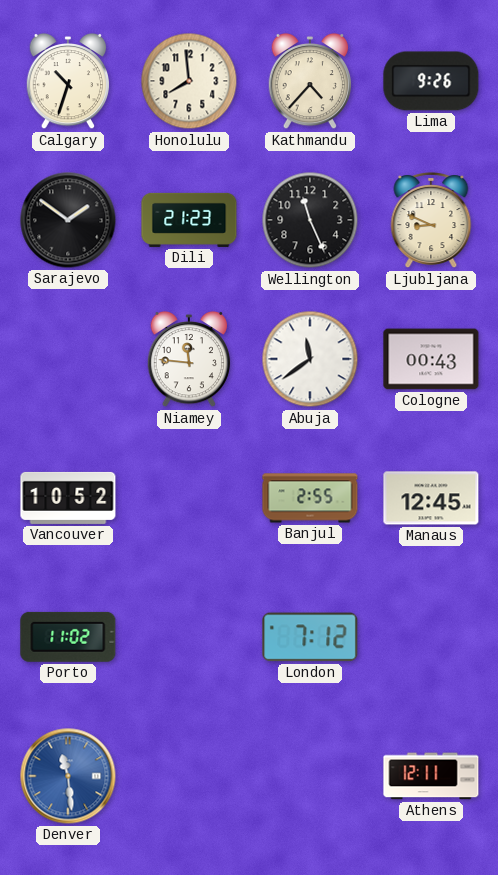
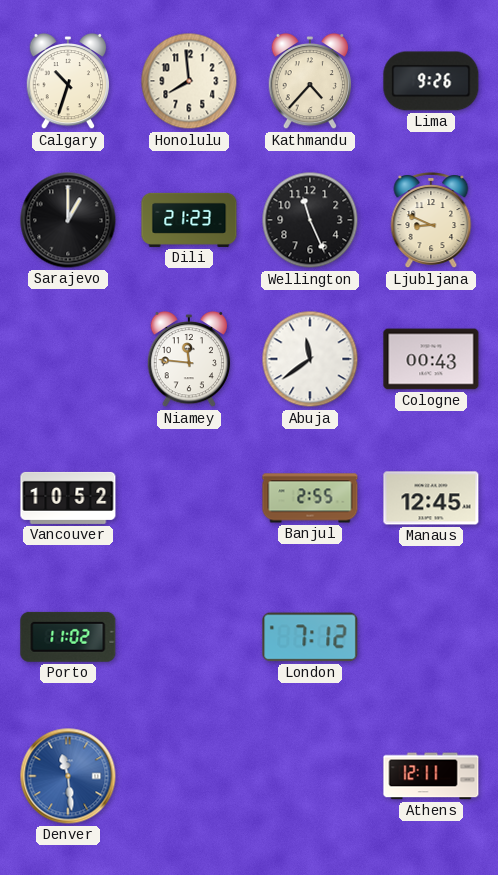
Sarajevo: 1:51 -> 1:00
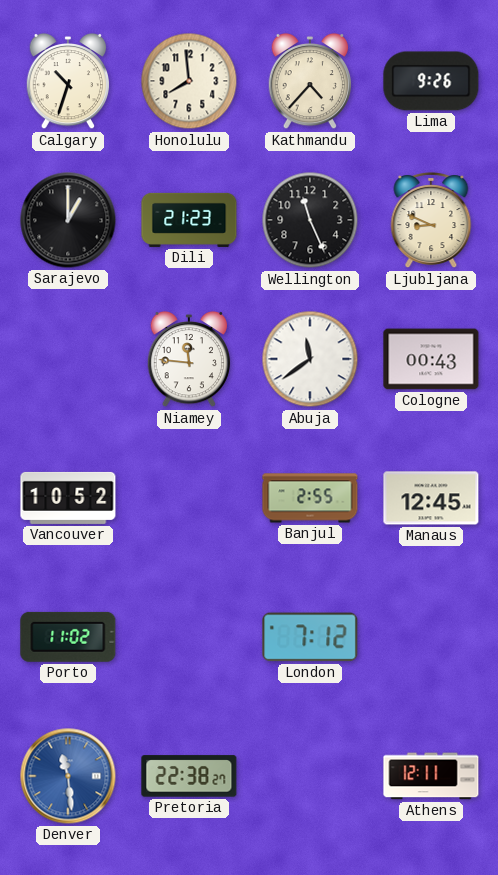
Pretoria: none -> 22:38
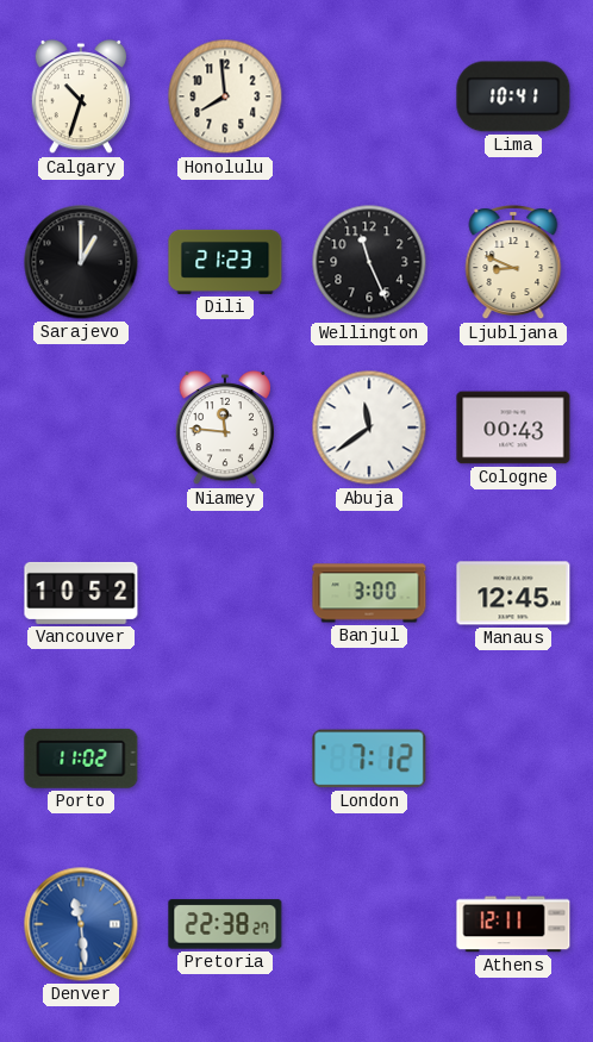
Kathmandu: 4:37 -> none
Lima: 9:26 -> 10:41
Banjul: 2:55 -> 3:00
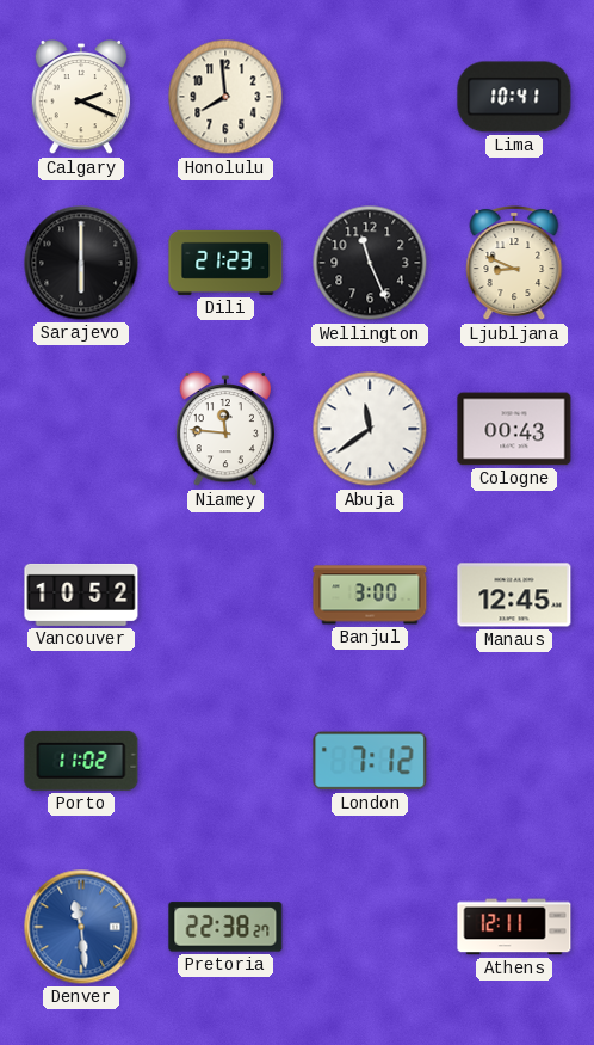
Calgary: 10:33 -> 2:19
Sarajevo: 1:00 -> 6:00
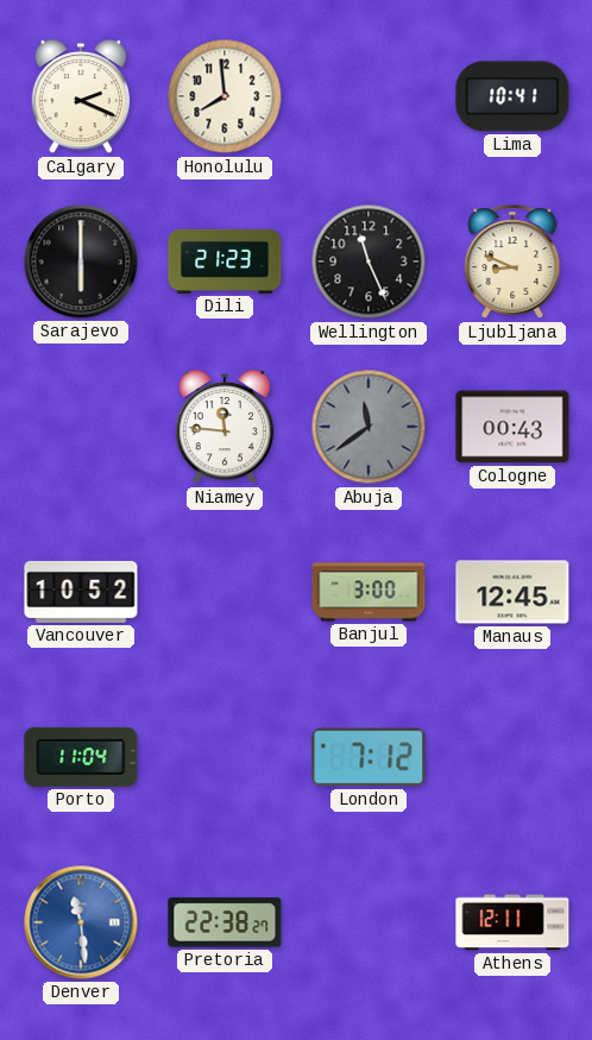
Abuja dial: white -> grey
Porto: 11:02 -> 11:04
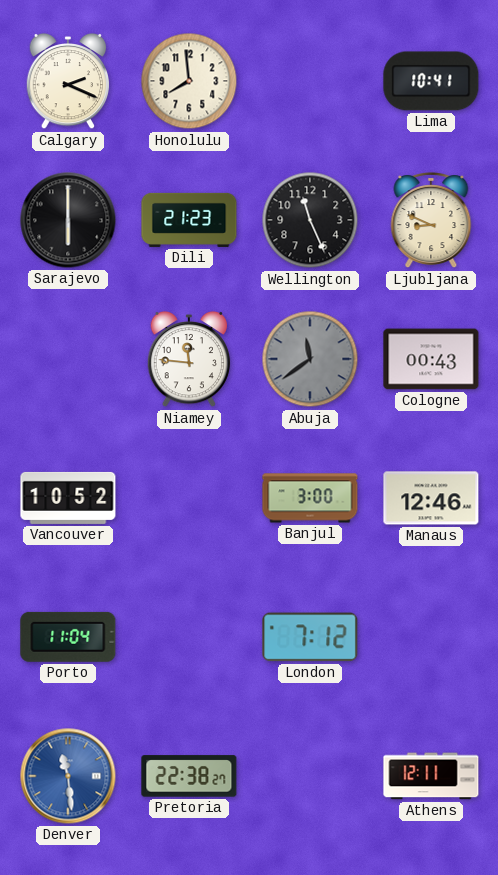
Manaus: 12:45 -> 12:46
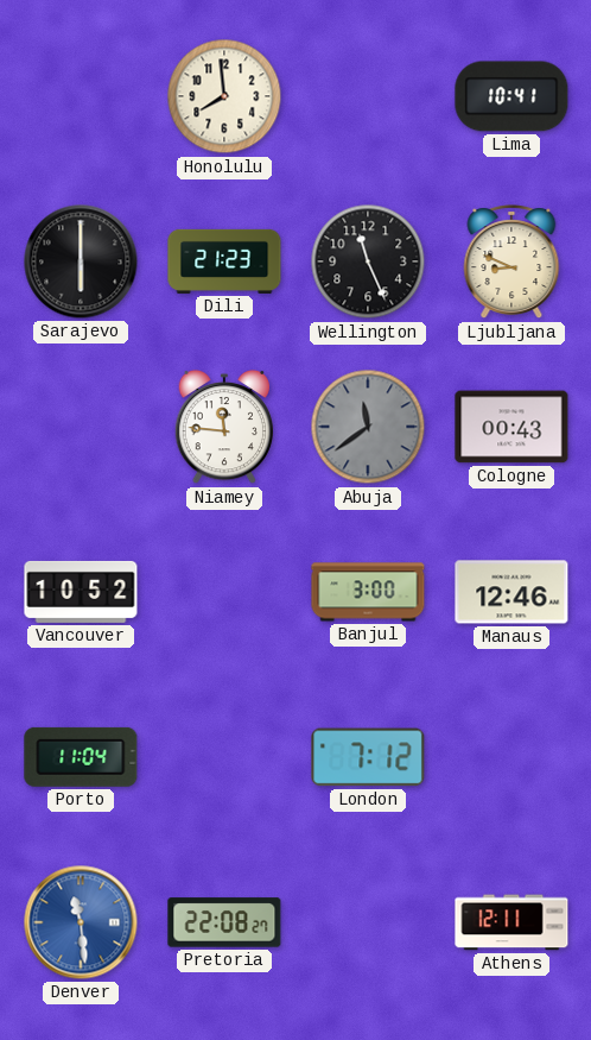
Calgary: 2:19 -> none
Pretoria: 22:38 -> 22:08
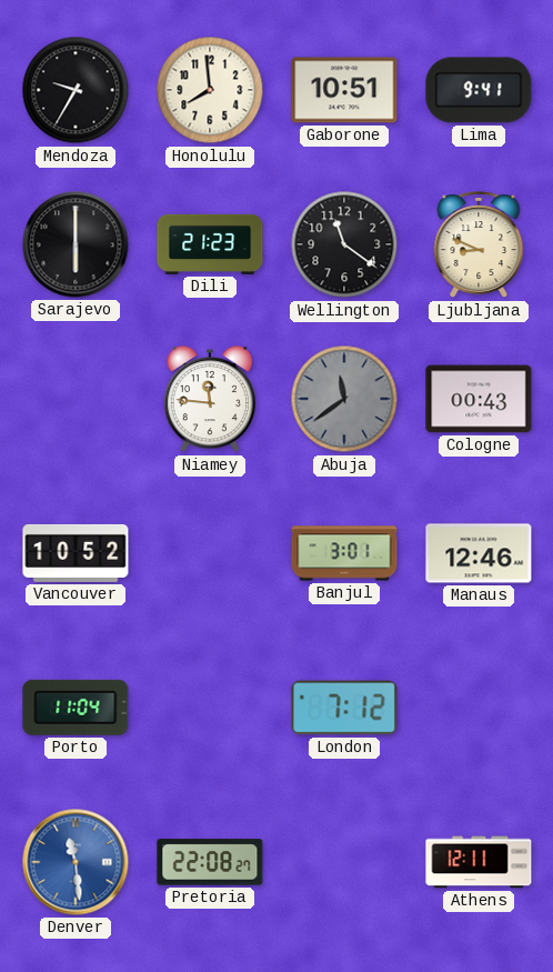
Mendoza: none -> 9:35
Gaborone: none -> 10:51
Lima: 10:41 -> 9:41
Wellington: 11:26 -> 11:21
Banjul: 3:00 -> 3:01
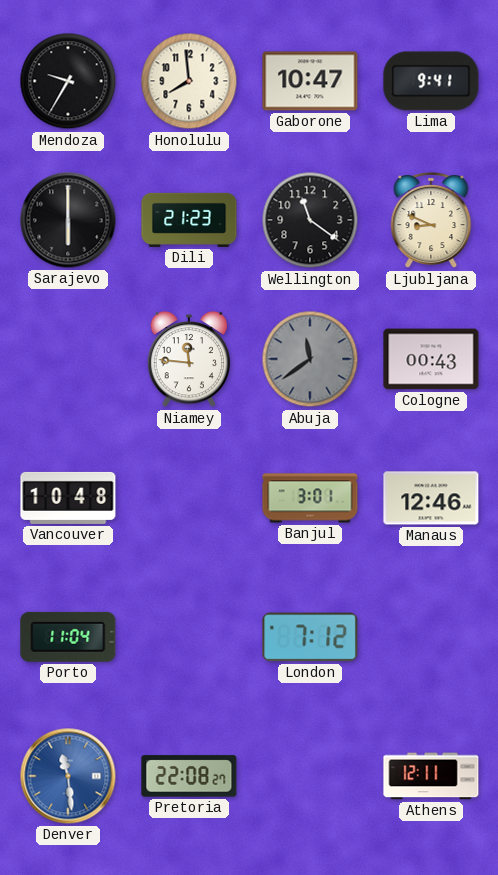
Gaborone: 10:51 -> 10:47
Vancouver: 10:52 -> 10:48
